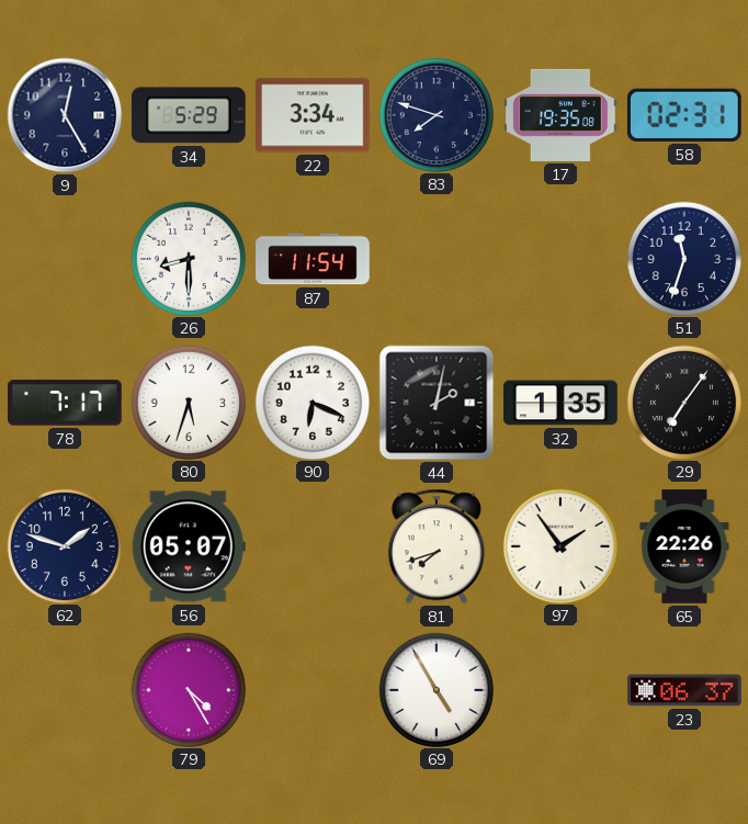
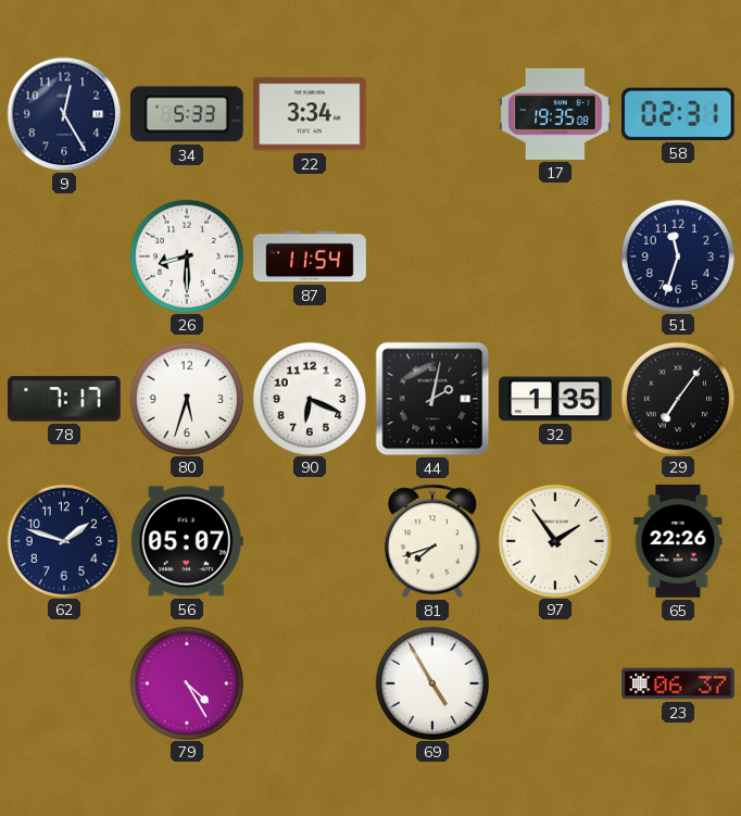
34: 5:29 -> 5:33
83: 7:48 -> none
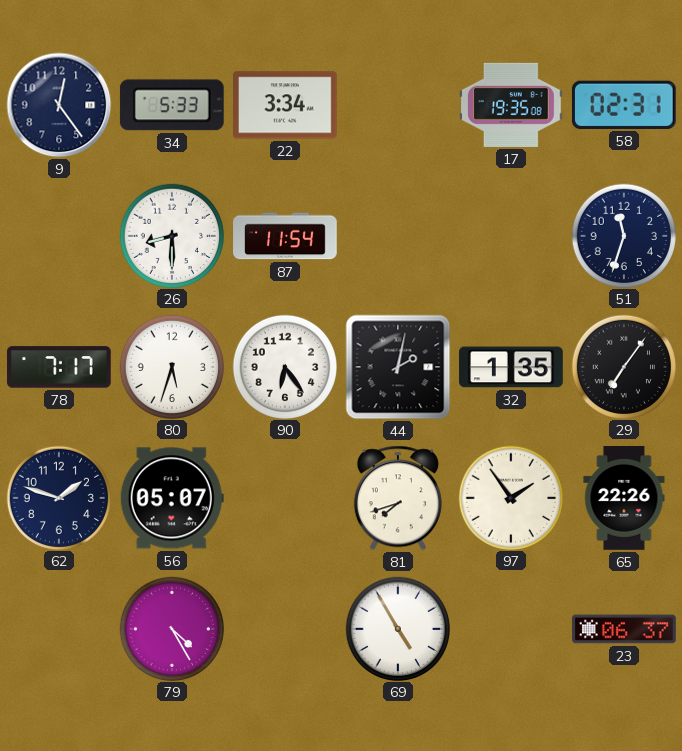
9: 12:25 -> 12:24
90: 6:19 -> 6:24
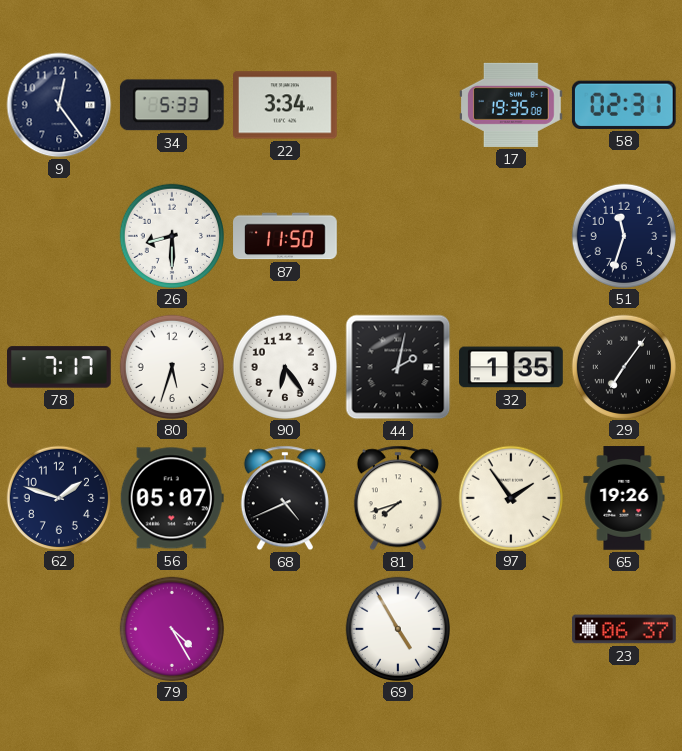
87: 11:54 -> 11:50
68: none -> 4:41
65: 22:26 -> 19:26
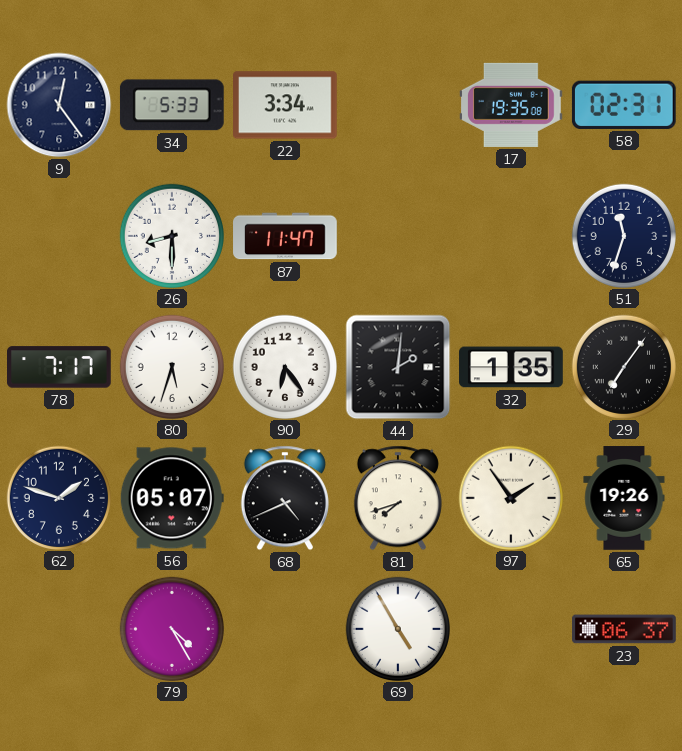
87: 11:50 -> 11:47
44: 2:02 -> 2:01
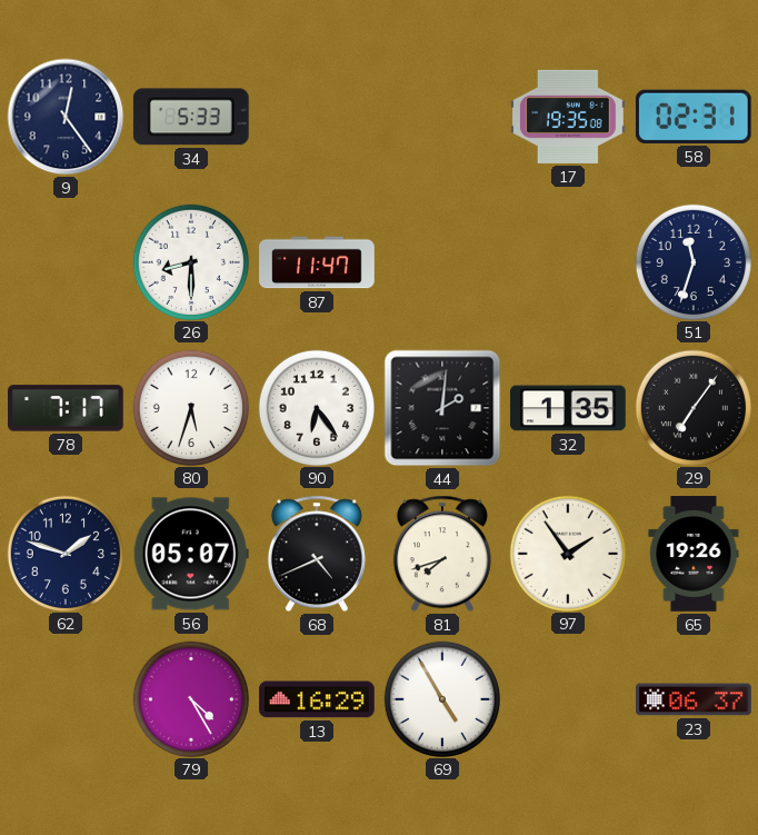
22: 3:34 -> none
13: none -> 16:29
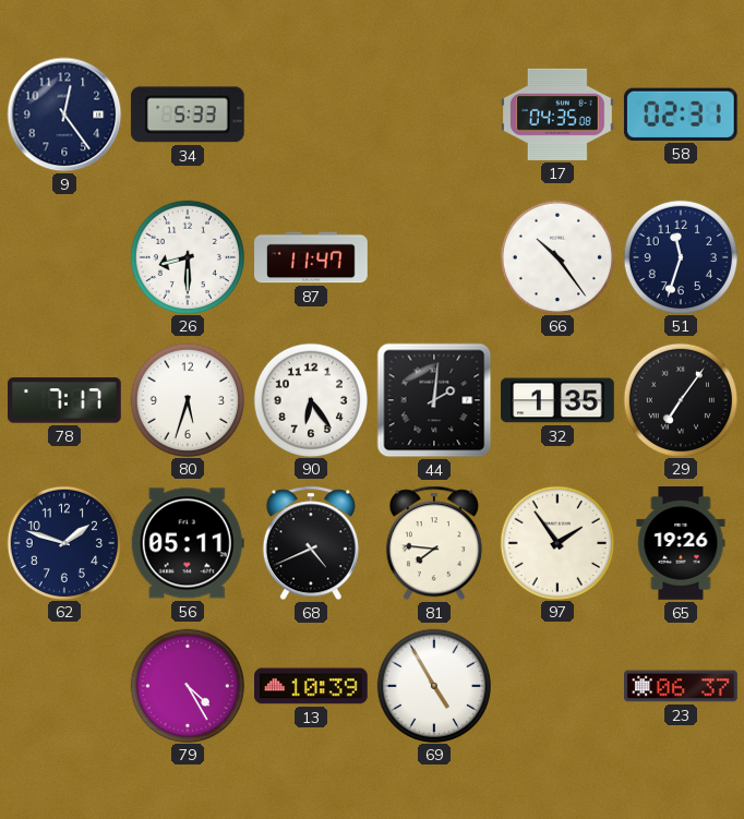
17: 19:35 -> 04:35
66: none -> 10:24
56: 05:07 -> 05:11
81: 7:42 -> 7:46
13: 16:29 -> 10:39
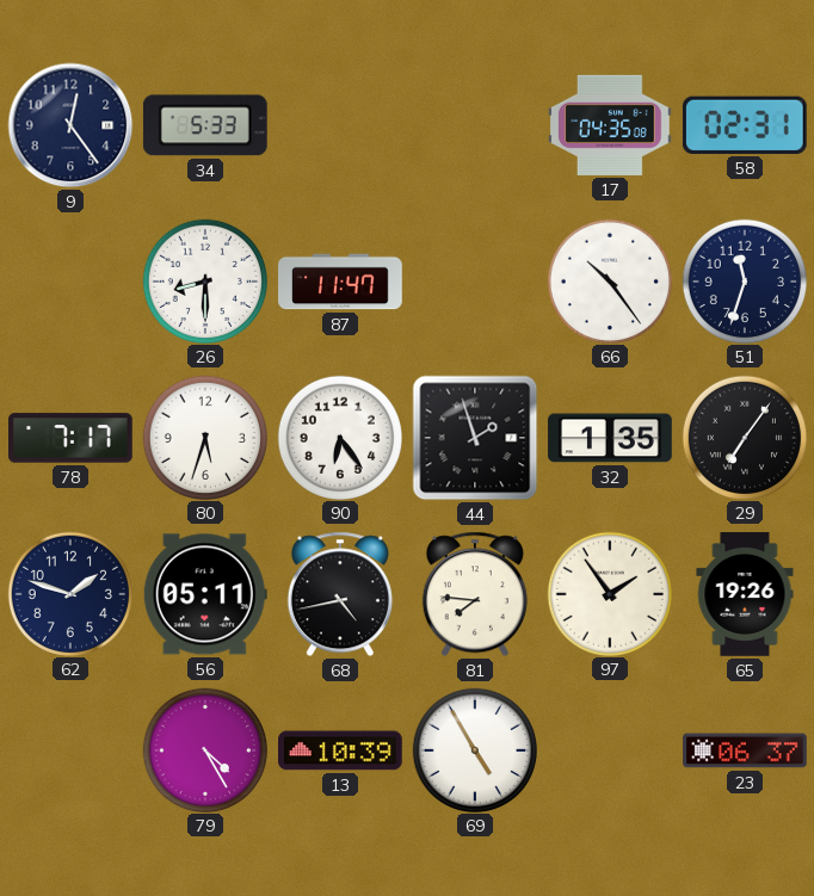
44: 2:01 -> 1:57
68: 4:41 -> 4:43
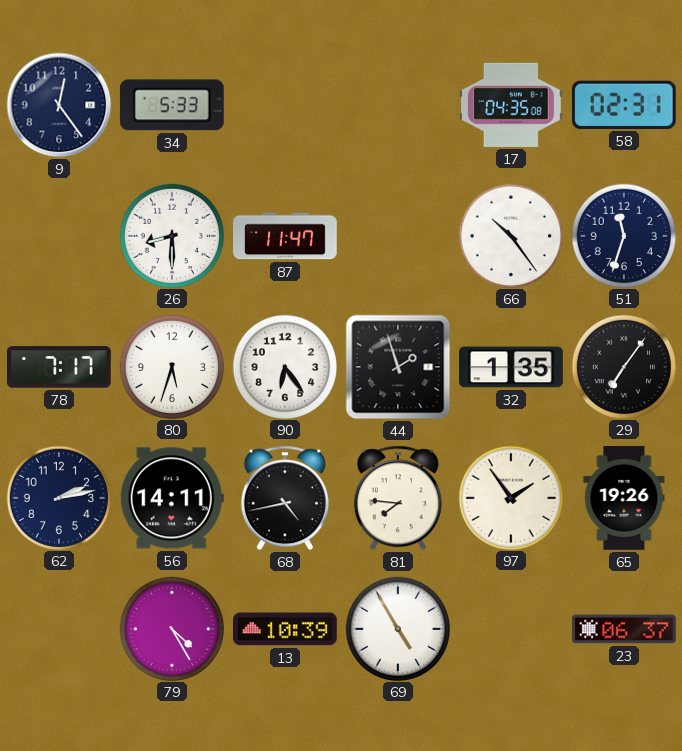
62: 1:48 -> 2:13
56: 05:11 -> 14:11
